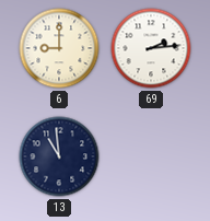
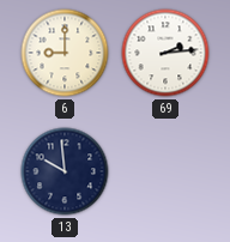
13: 10:59 -> 9:59
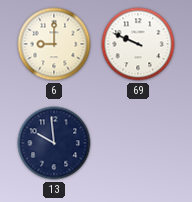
69: 2:14 -> 9:49
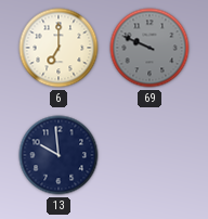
6: 9:00 -> 7:00
69 dial: white -> grey
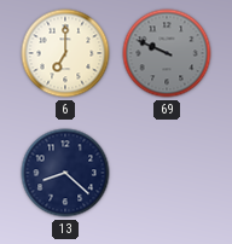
13: 9:59 -> 8:22
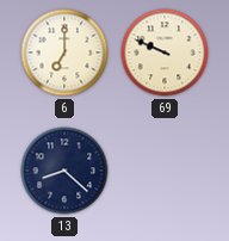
69 dial: grey -> cream
